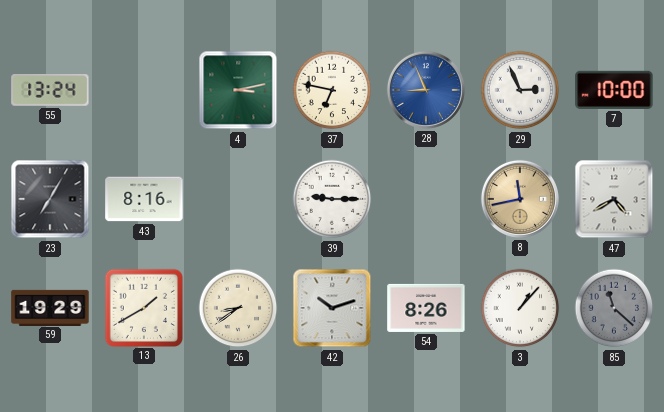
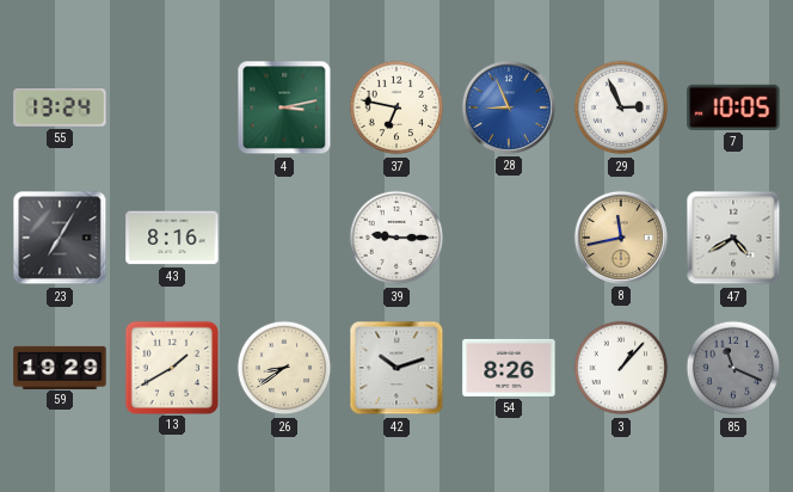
7: 10:00 -> 10:05
85: 11:22 -> 11:19
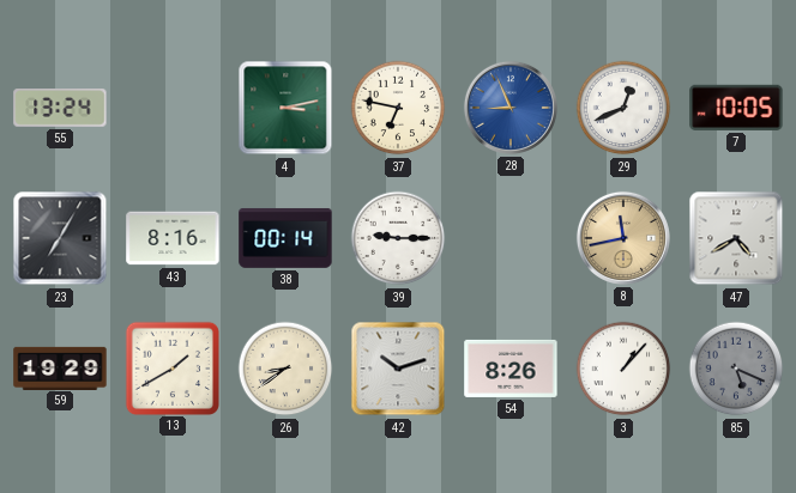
29: 2:56 -> 12:41
38: none -> 00:14
85: 11:19 -> 5:19
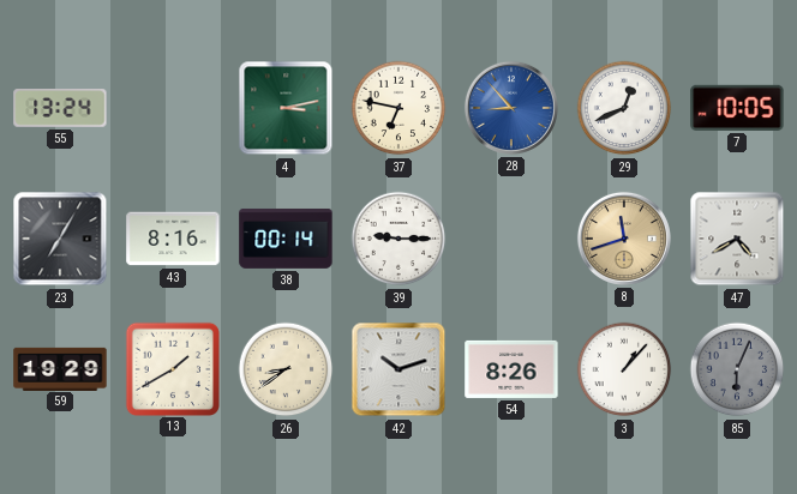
28: 8:56 -> 8:53
8: 11:43 -> 11:42
85: 5:19 -> 6:04
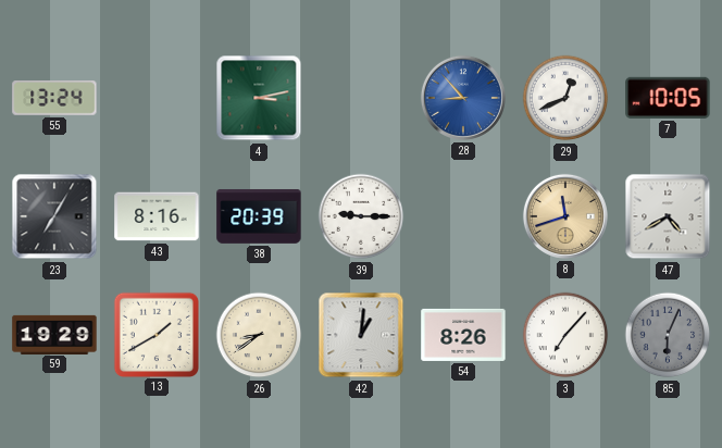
37: 6:47 -> none
38: 00:14 -> 20:39
42: 10:12 -> 1:01
3: 1:07 -> 7:07
